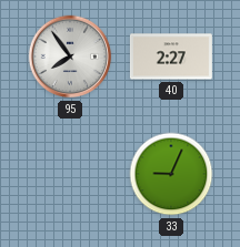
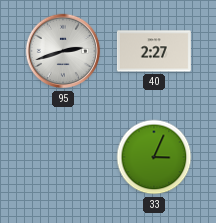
95: 7:54 -> 2:42
33: 9:04 -> 3:04
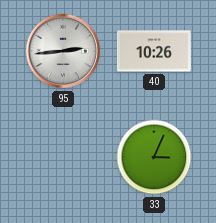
95: 2:42 -> 2:44
40: 2:27 -> 10:26
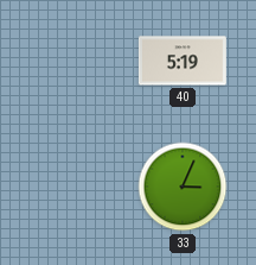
95: 2:44 -> none
40: 10:26 -> 5:19
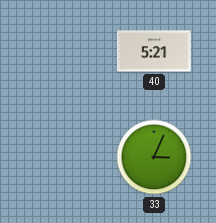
40: 5:19 -> 5:21
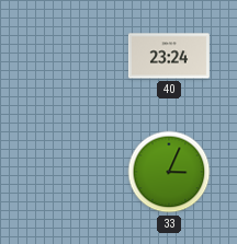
40: 5:21 -> 23:24
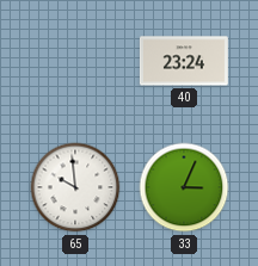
65: none -> 9:59
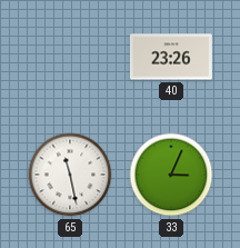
40: 23:24 -> 23:26
65: 9:59 -> 11:28
